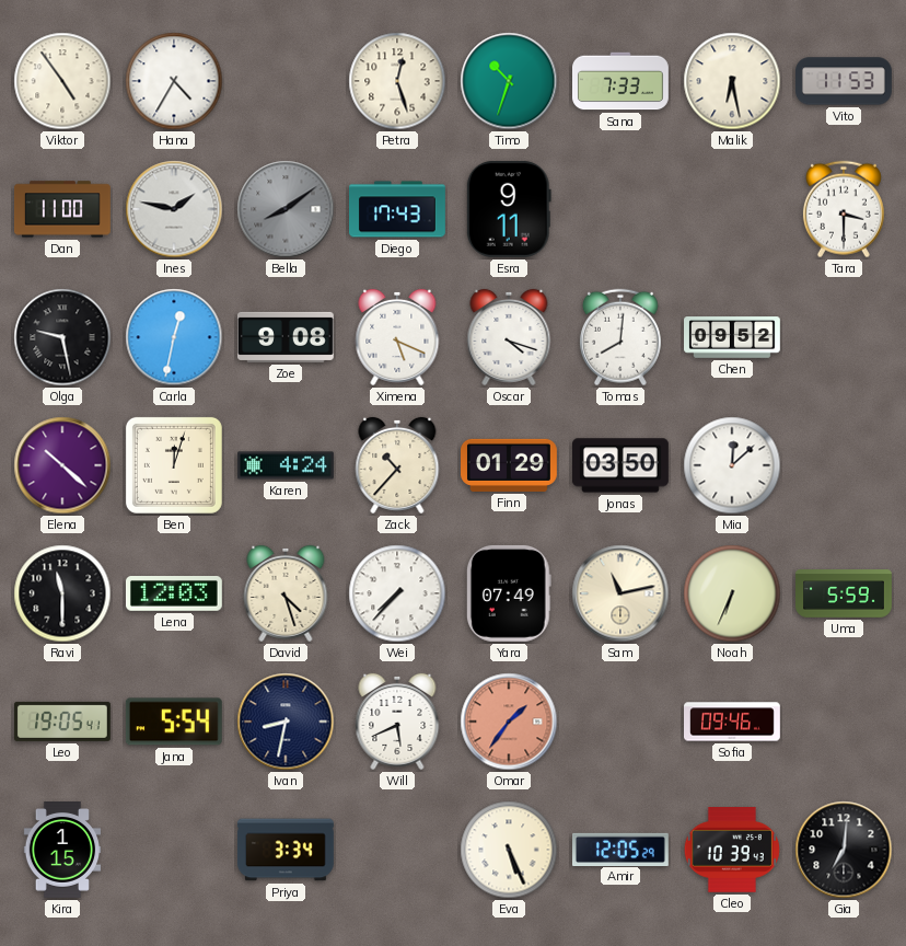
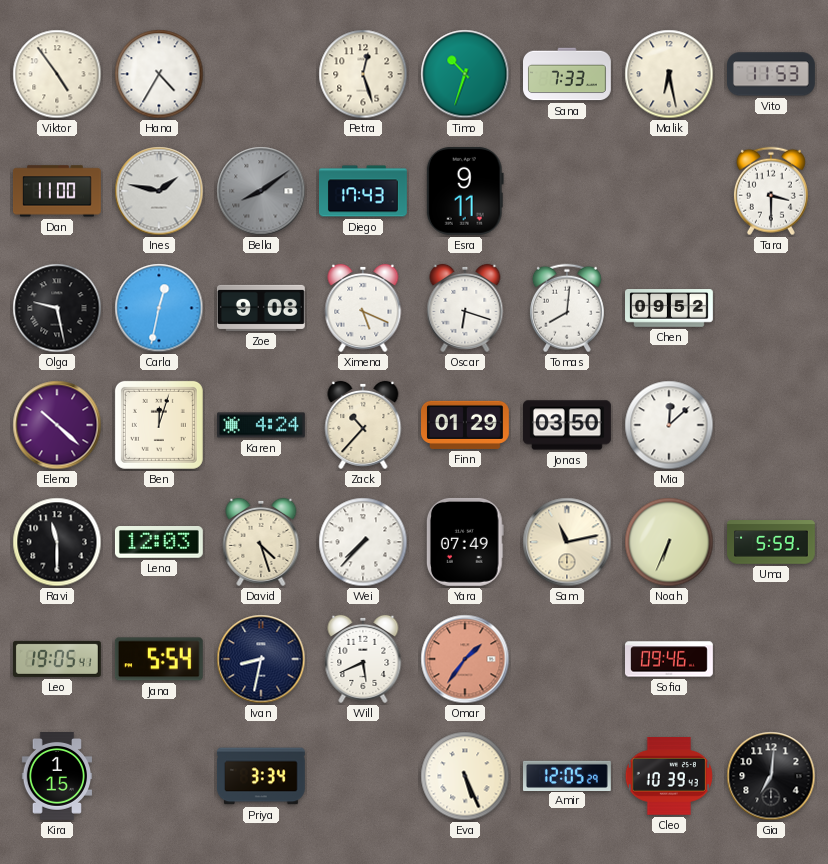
Oscar: 4:18 -> 6:18
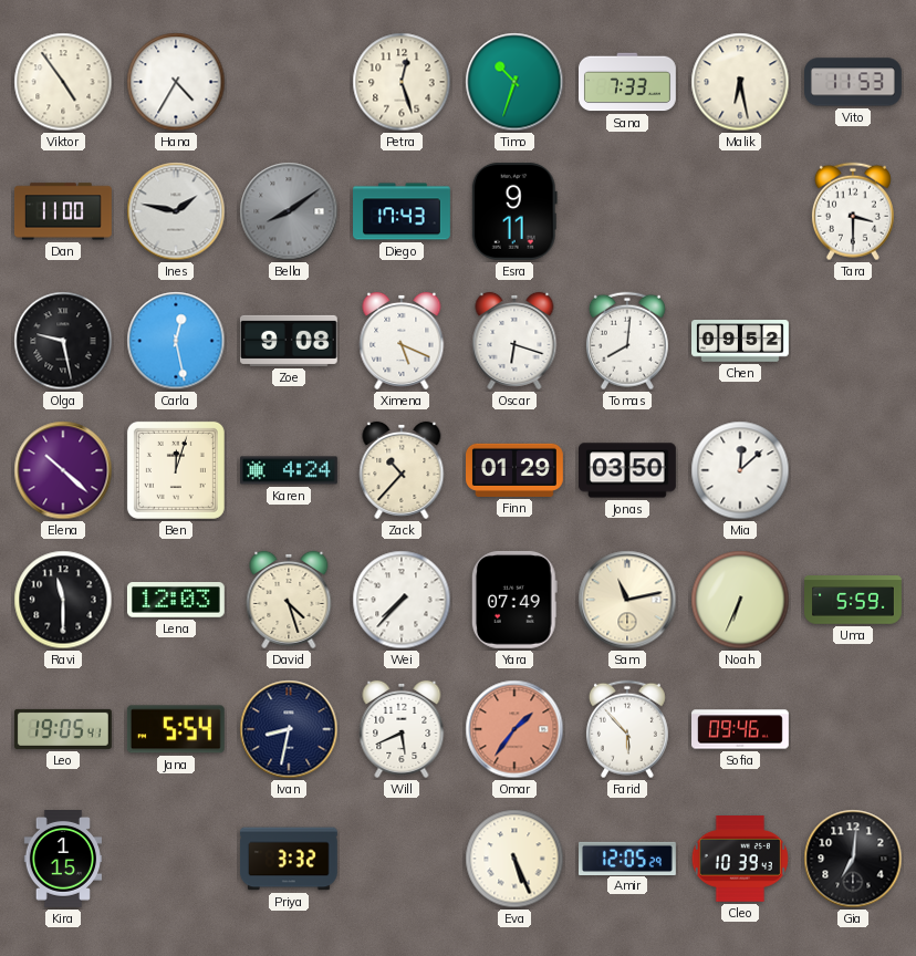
Carla: 12:32 -> 12:28
Farid: none -> 5:53
Priya: 3:34 -> 3:32
